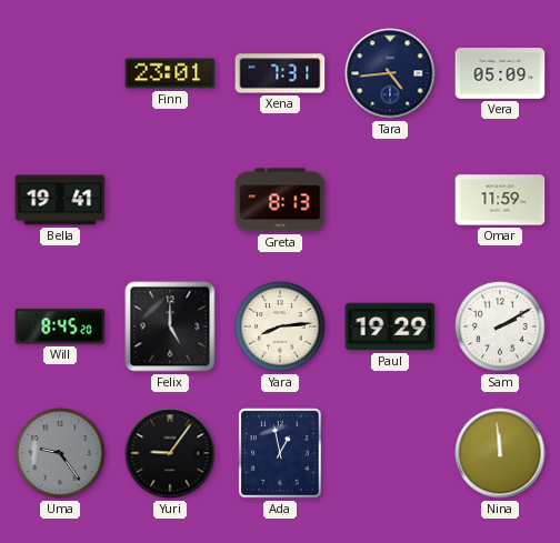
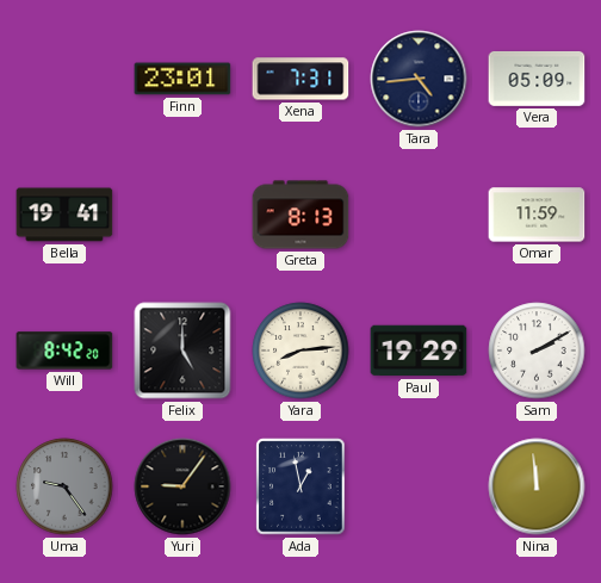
Will: 8:45 -> 8:42
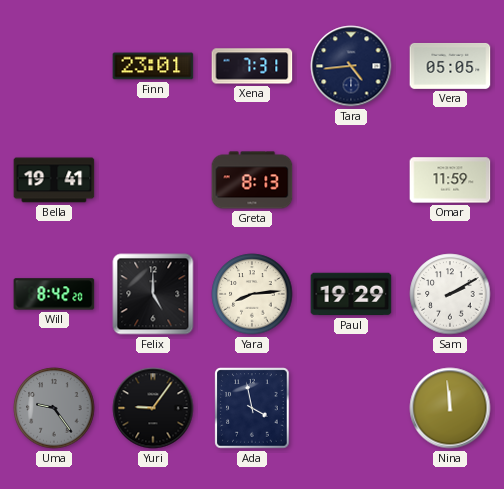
Vera: 05:09 -> 05:05
Ada: 12:58 -> 3:58
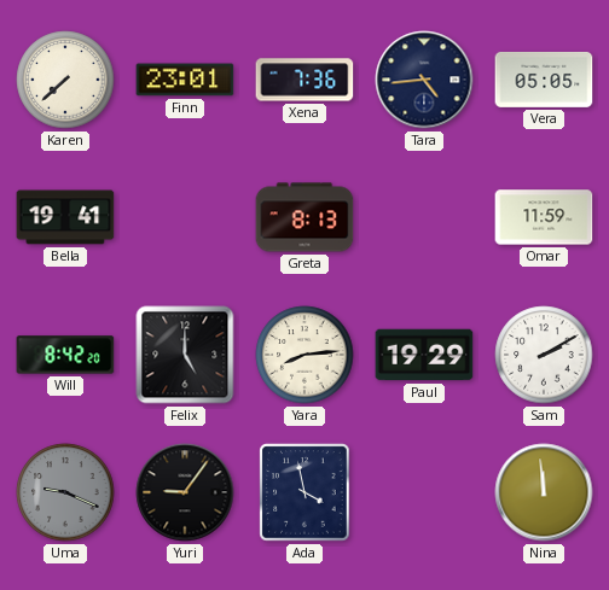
Karen: none -> 7:38
Xena: 7:31 -> 7:36
Uma: 9:24 -> 9:19
